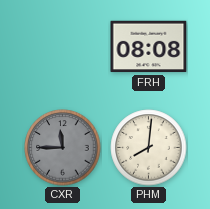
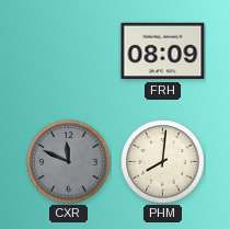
FRH: 08:08 -> 08:09
CXR: 11:45 -> 11:49
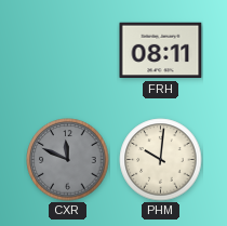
FRH: 08:09 -> 08:11
PHM: 8:01 -> 10:01
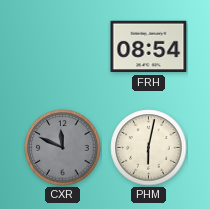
FRH: 08:11 -> 08:54
PHM: 10:01 -> 6:02
